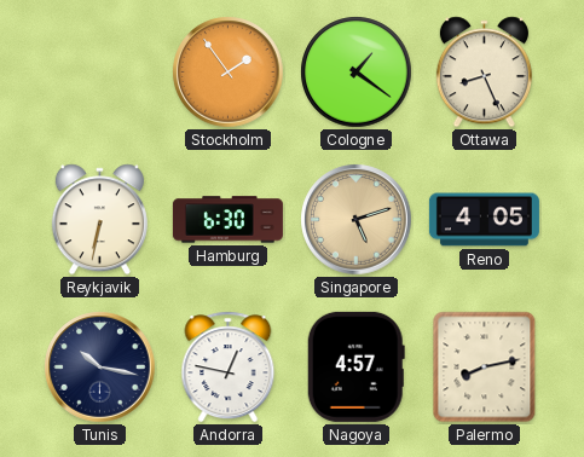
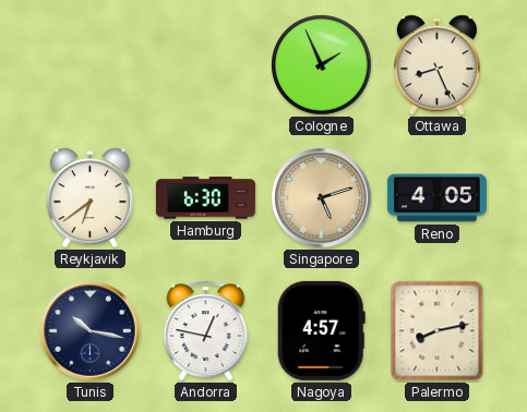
Stockholm: 1:54 -> none
Cologne: 1:21 -> 1:56
Reykjavik: 6:32 -> 6:39
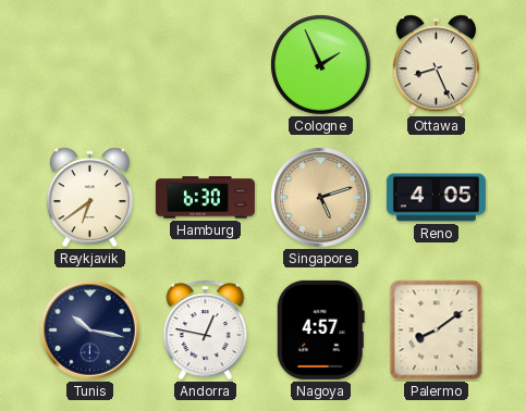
Palermo: 8:13 -> 8:09
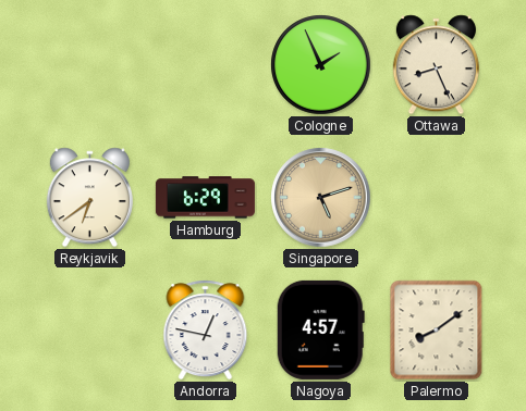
Hamburg: 6:30 -> 6:29
Reno: 4:05 -> none
Tunis: 10:17 -> none
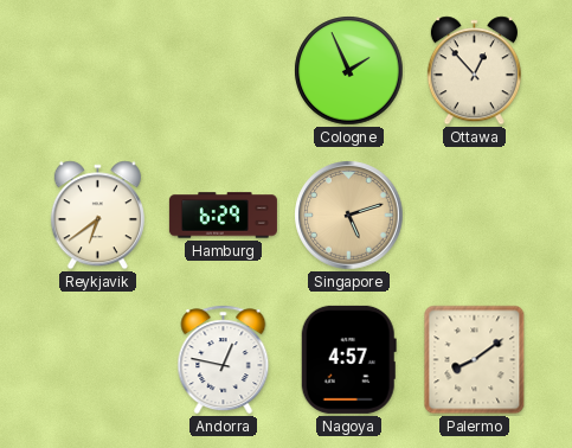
Ottawa: 8:26 -> 12:53
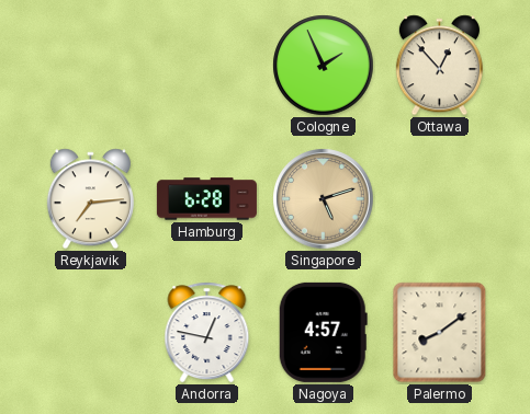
Reykjavik: 6:39 -> 7:14
Hamburg: 6:29 -> 6:28
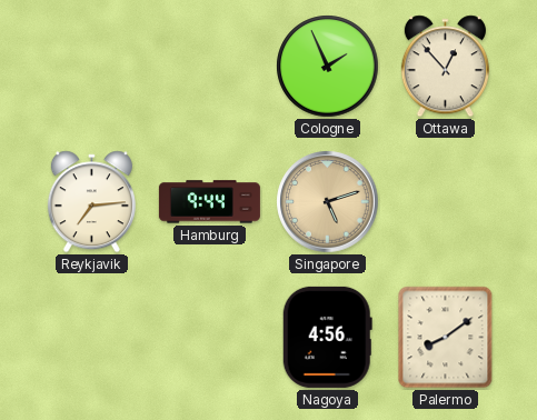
Hamburg: 6:28 -> 9:44
Andorra: 12:47 -> none
Nagoya: 4:57 -> 4:56
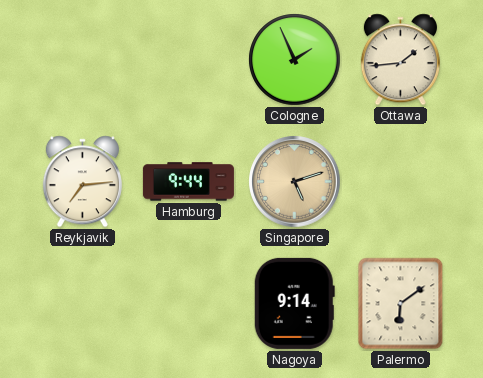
Ottawa: 12:53 -> 1:44
Nagoya: 4:56 -> 9:14
Palermo: 8:09 -> 6:09
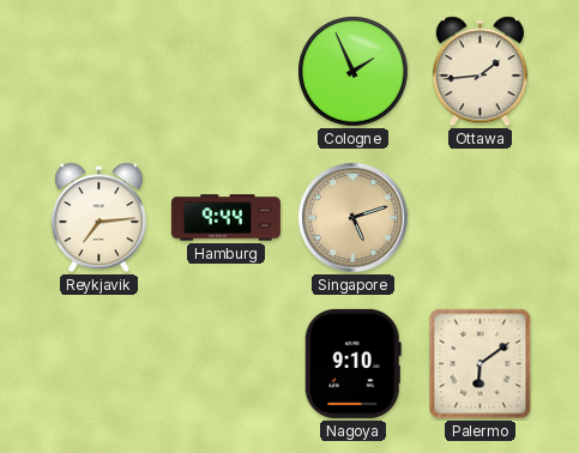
Nagoya: 9:14 -> 9:10
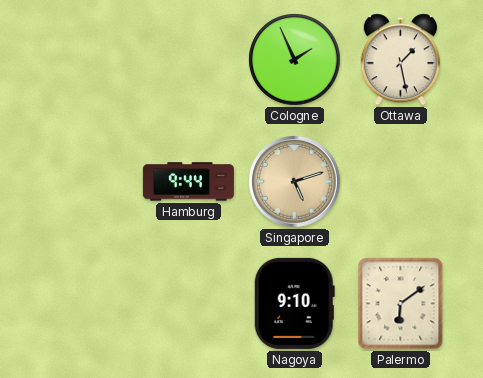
Ottawa: 1:44 -> 1:28
Reykjavik: 7:14 -> none
